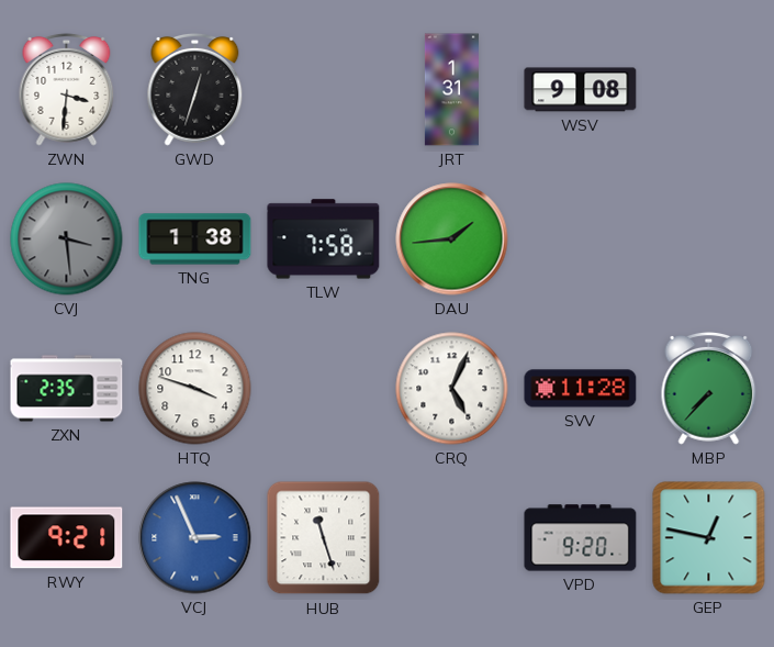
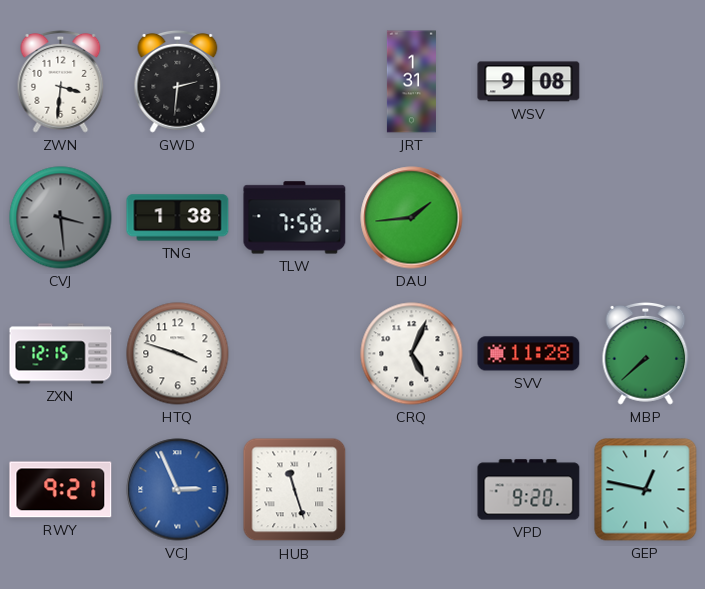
GWD: 12:33 -> 2:31
ZXN: 2:35 -> 12:15
MBP: 7:37 -> 7:38
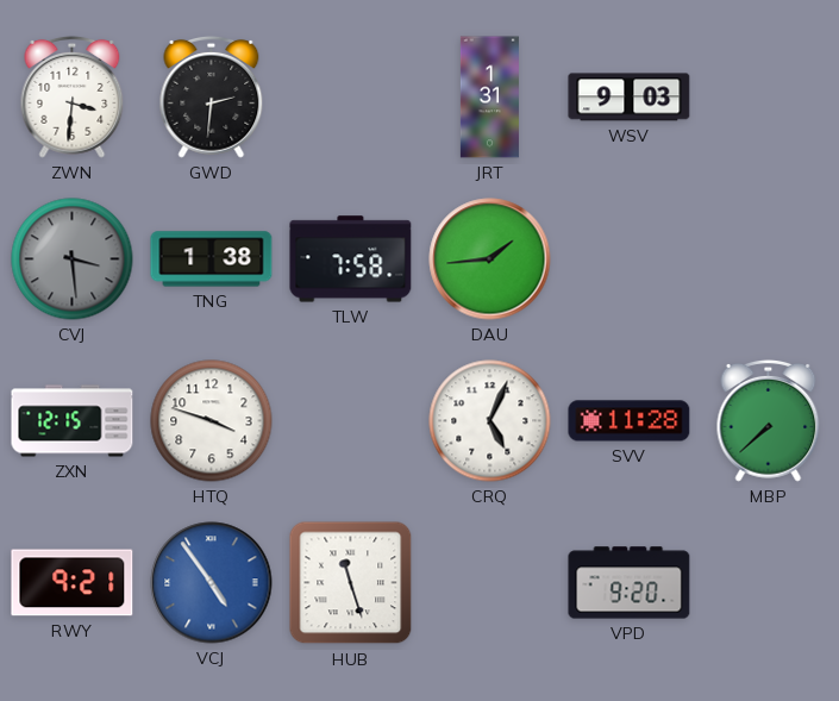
WSV: 9:08 -> 9:03
VCJ: 2:56 -> 4:54
GEP: 12:47 -> none
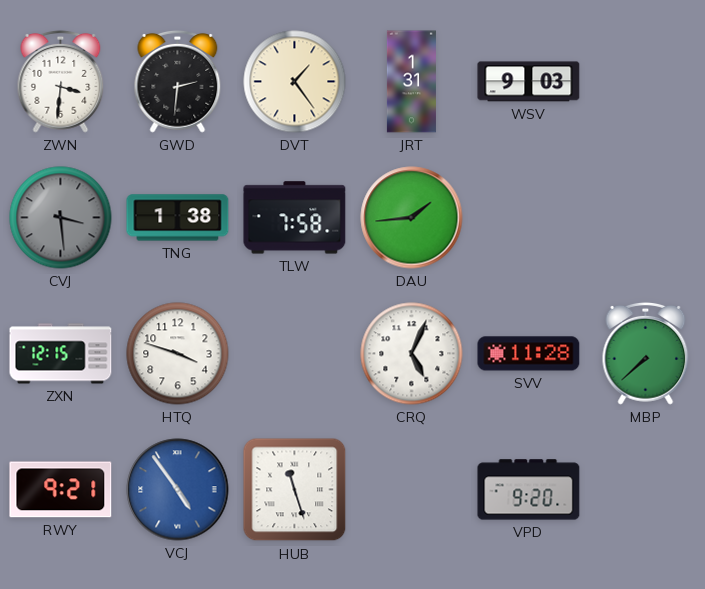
DVT: none -> 1:24
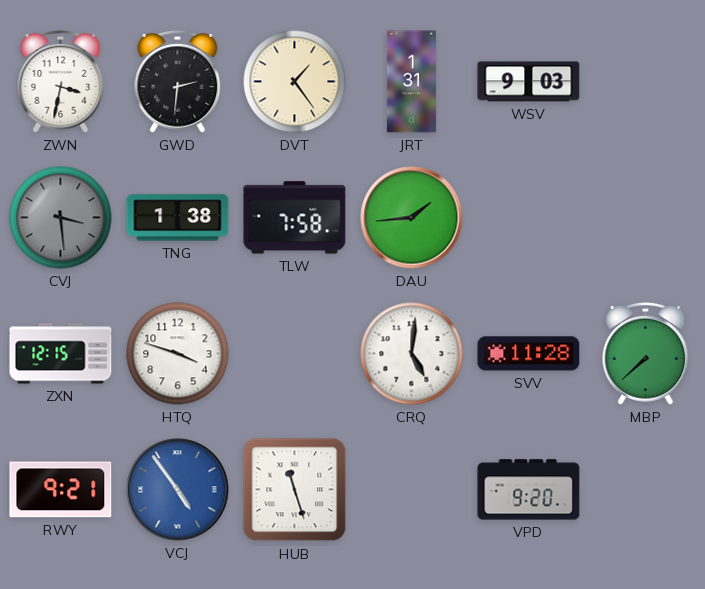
ZWN: 3:31 -> 3:32
CRQ: 5:04 -> 5:01
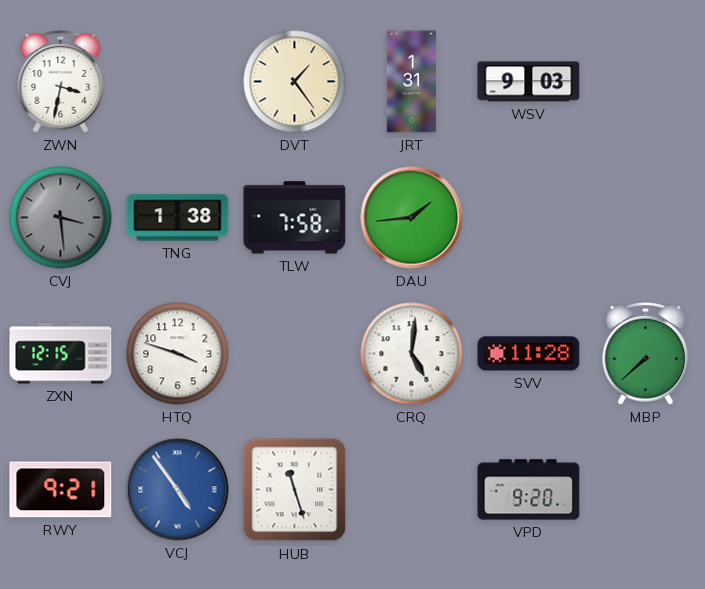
GWD: 2:31 -> none
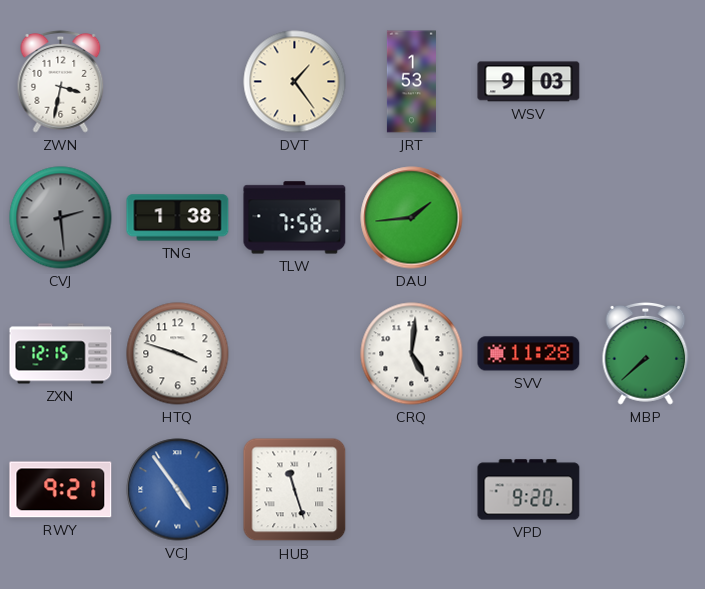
JRT: 1:31 -> 1:53
CVJ: 3:29 -> 2:29
